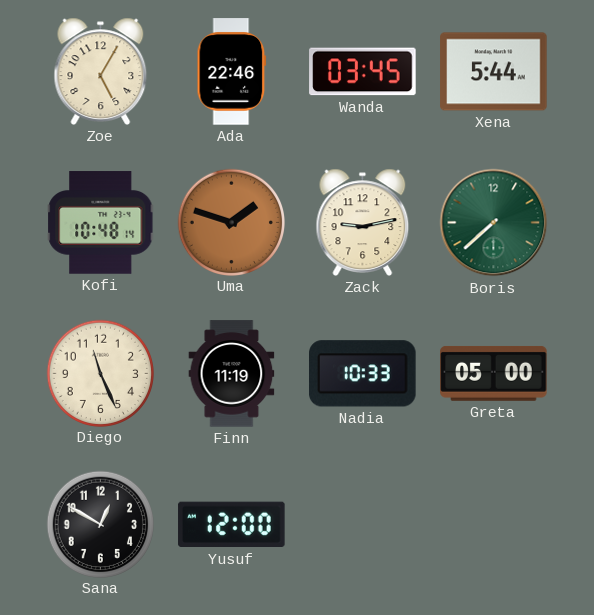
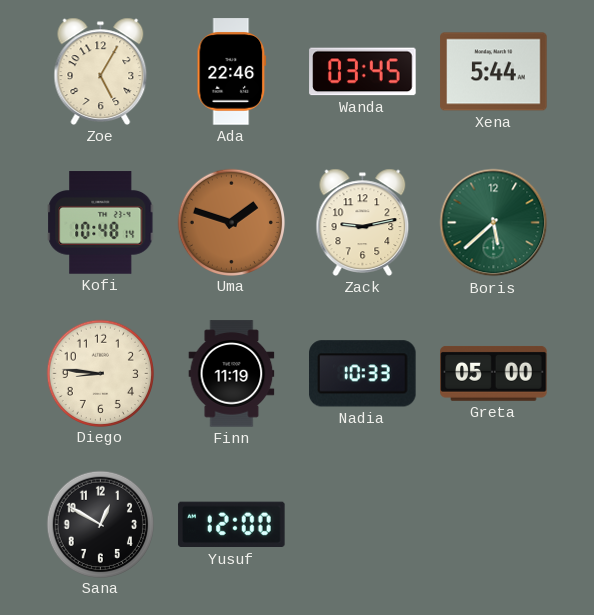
Boris: 7:38 -> 5:38
Diego: 11:26 -> 8:46
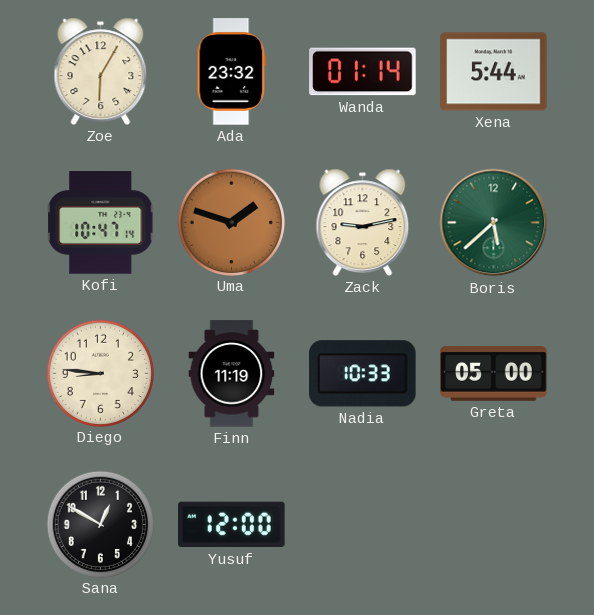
Zoe: 5:05 -> 6:05
Ada: 22:46 -> 23:32
Wanda: 03:45 -> 01:14
Kofi: 10:48 -> 10:47
